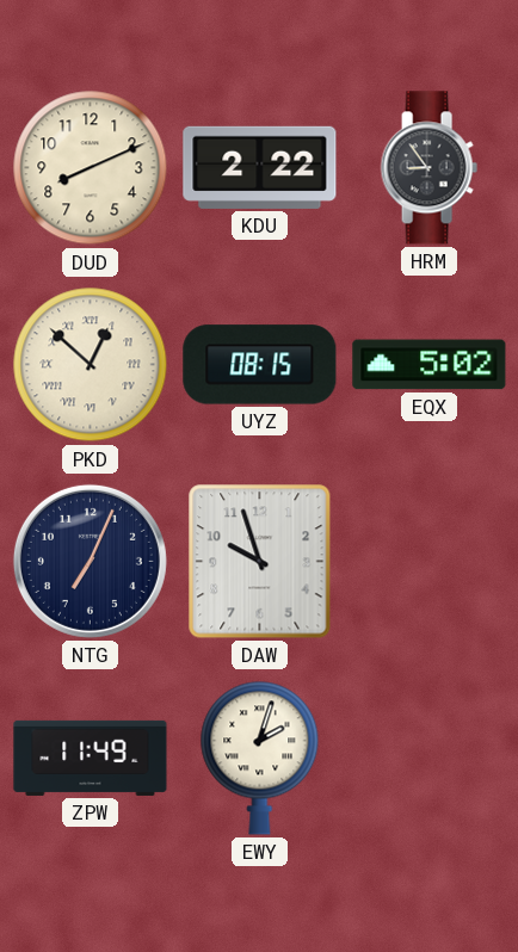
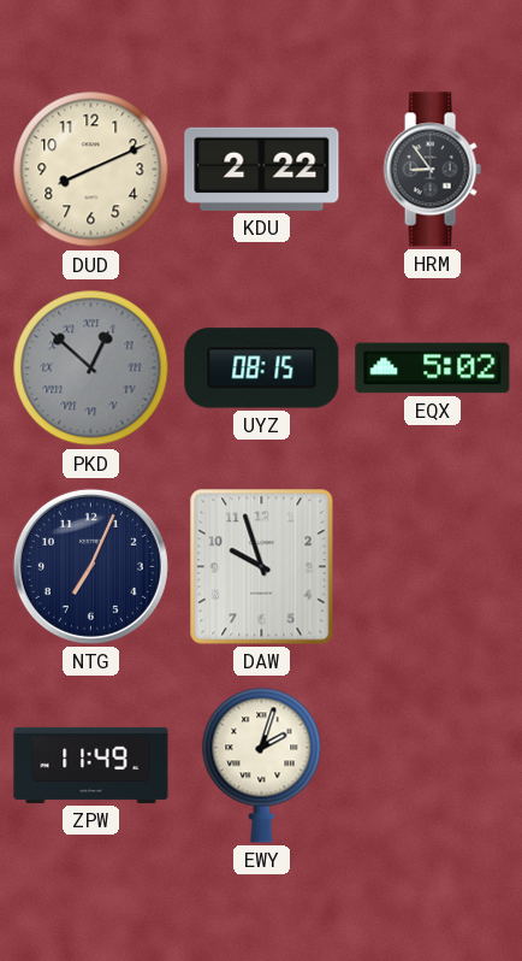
PKD dial: cream -> grey
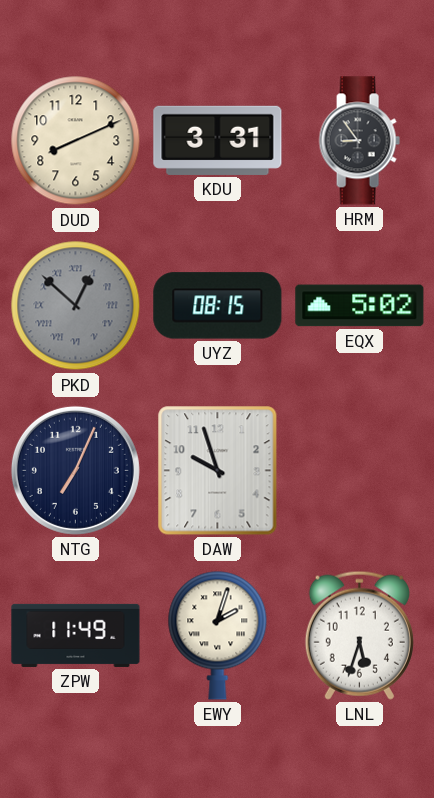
KDU: 2:22 -> 3:31
LNL: none -> 5:33
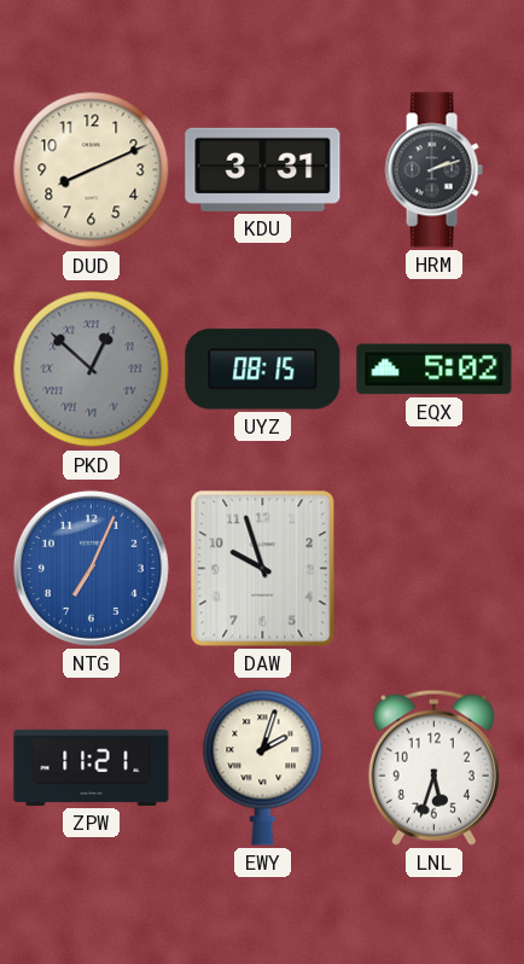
HRM: 8:54 -> 2:12
NTG dial: navy -> blue
ZPW: 11:49 -> 11:21
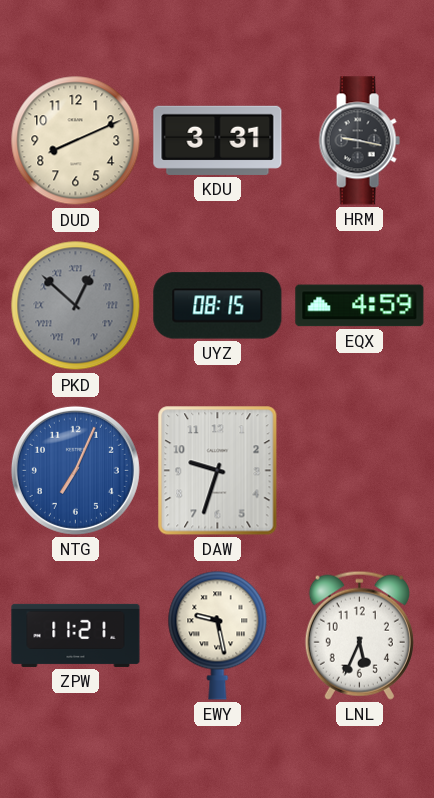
HRM: 2:12 -> 9:17
EQX: 5:02 -> 4:59
DAW: 9:57 -> 9:33
EWY: 2:03 -> 9:28
LNL: 5:33 -> 5:34
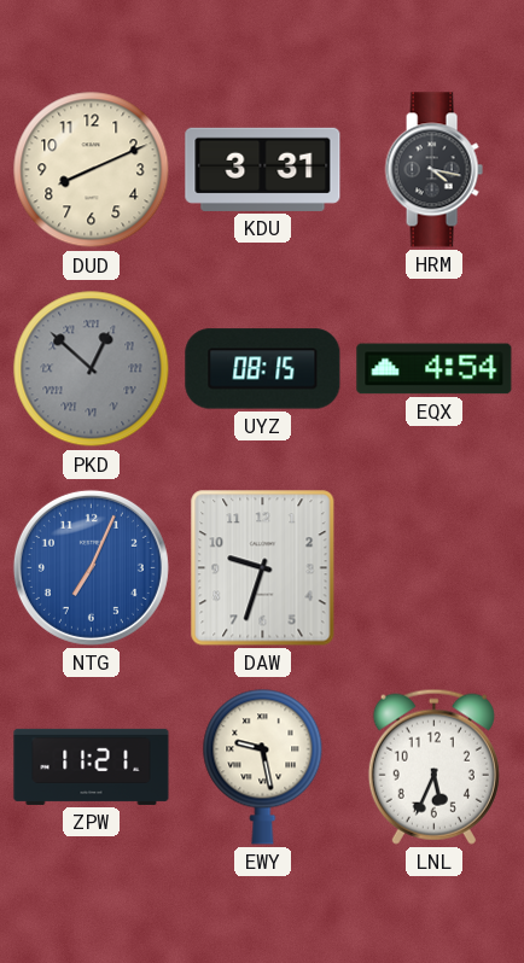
HRM: 9:17 -> 4:17
EQX: 4:59 -> 4:54
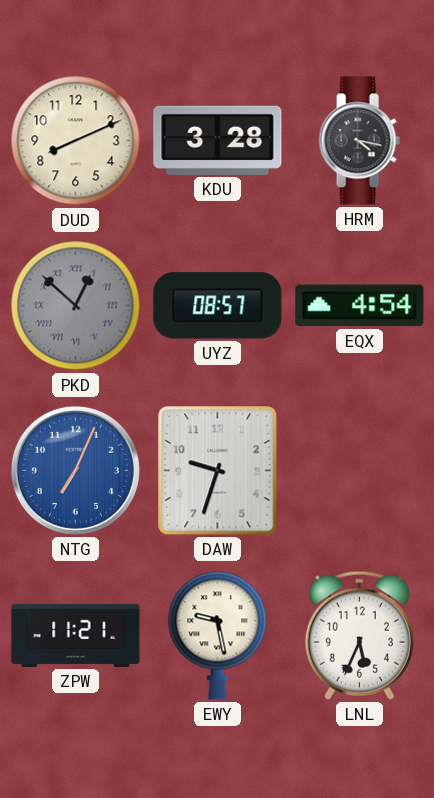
KDU: 3:31 -> 3:28
UYZ: 08:15 -> 08:57
